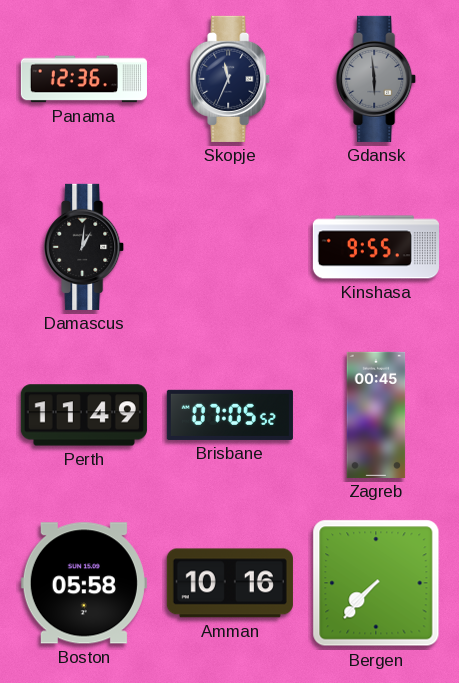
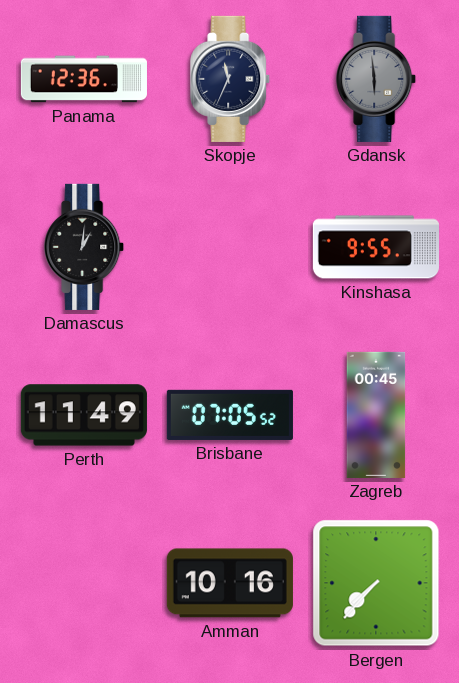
Boston: 05:58 -> none
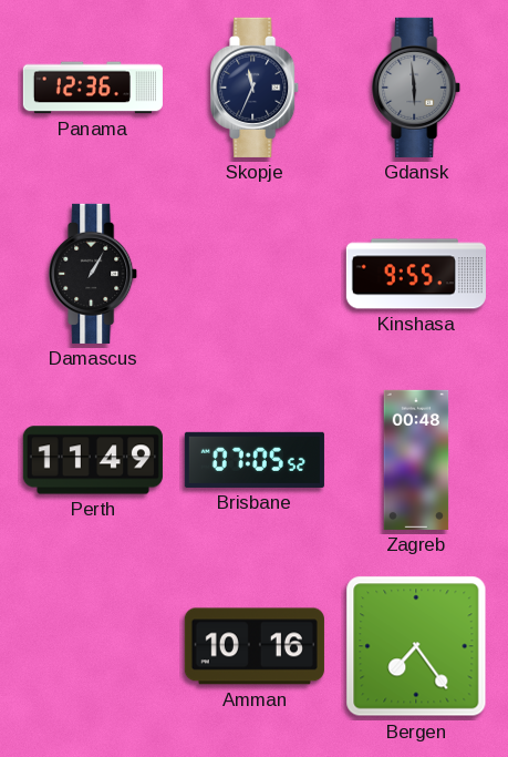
Damascus: 1:01 -> 1:05
Zagreb: 00:45 -> 00:48
Bergen: 7:37 -> 7:24
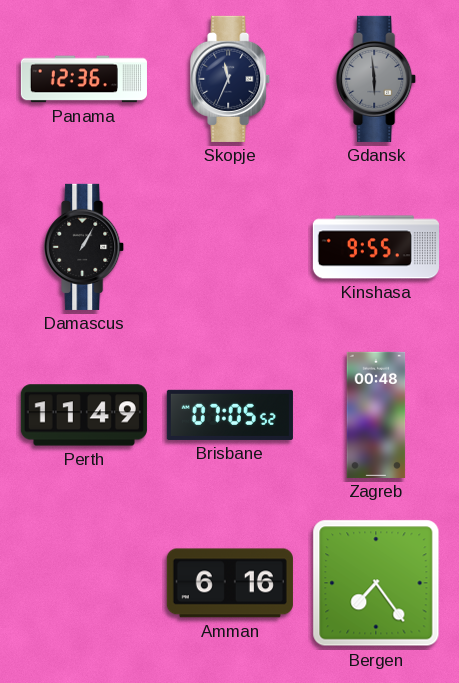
Amman: 10:16 -> 6:16
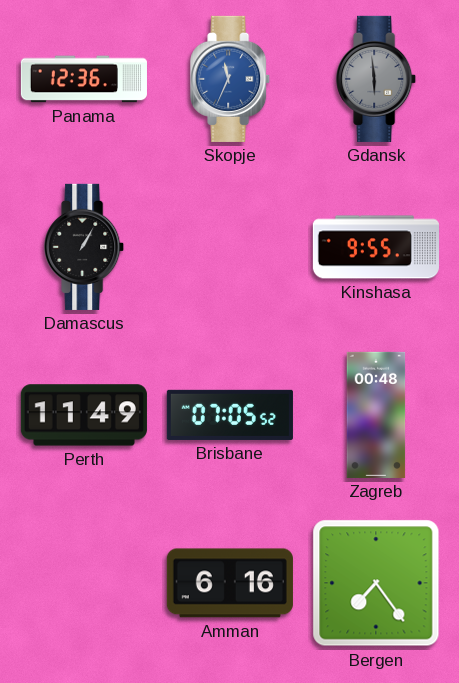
Skopje dial: navy -> blue
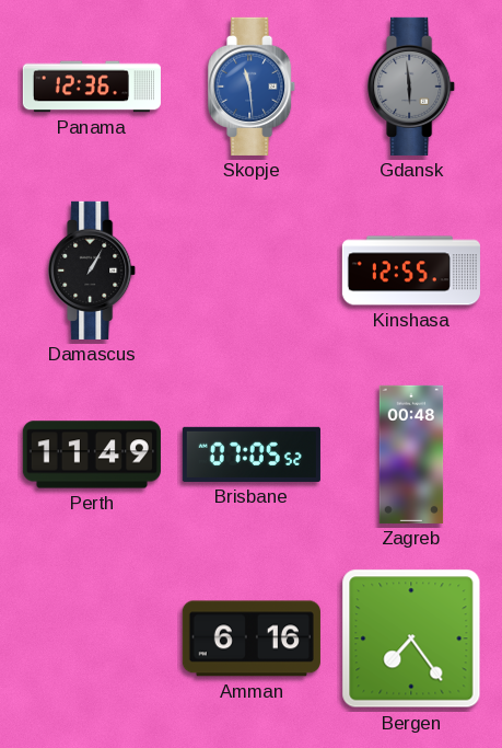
Skopje: 11:34 -> 11:29
Kinshasa: 9:55 -> 12:55
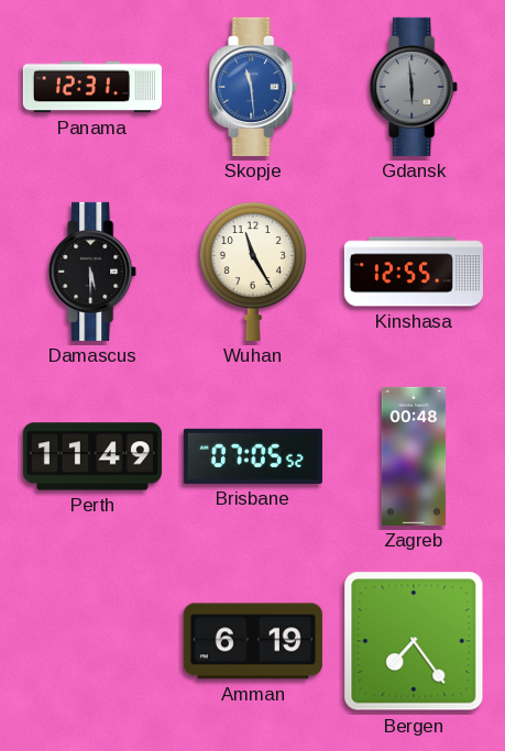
Panama: 12:36 -> 12:31
Damascus: 1:05 -> 5:30
Wuhan: none -> 11:25
Amman: 6:16 -> 6:19
